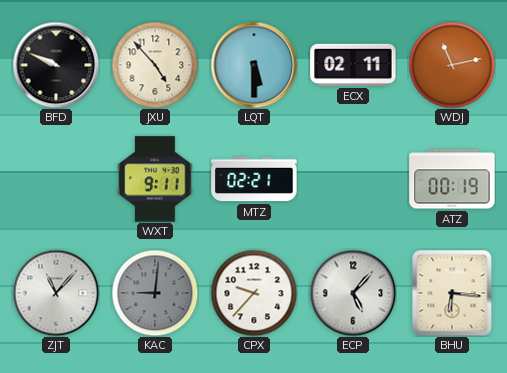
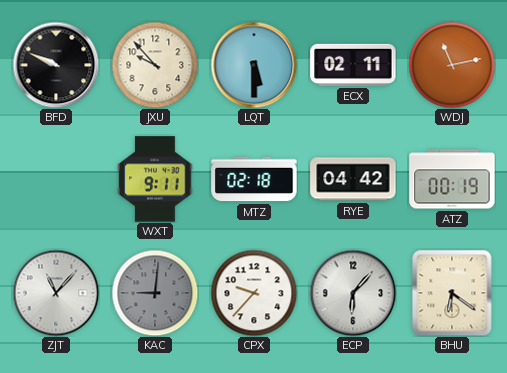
JXU: 4:53 -> 9:53
MTZ: 02:21 -> 02:18
RYE: none -> 04:42
ECP: 5:07 -> 6:07
BHU: 6:16 -> 6:21
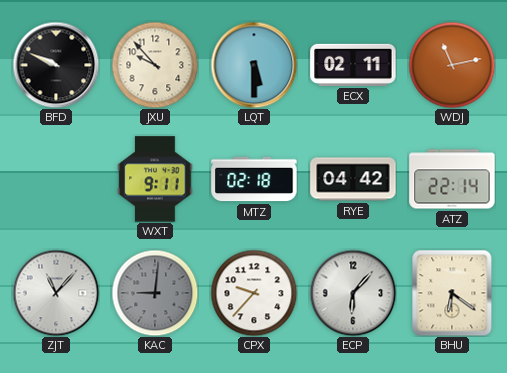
ATZ: 00:19 -> 22:14
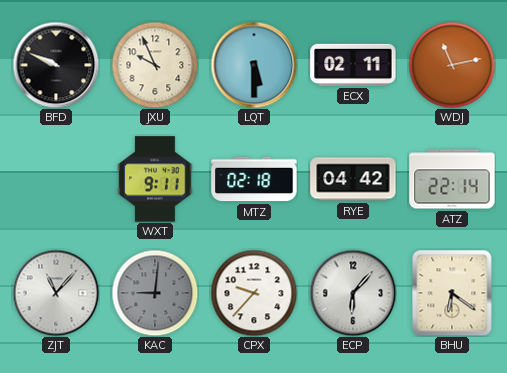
JXU: 9:53 -> 9:56
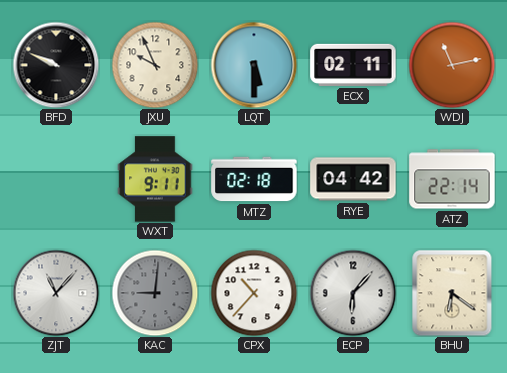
CPX: 9:37 -> 10:37
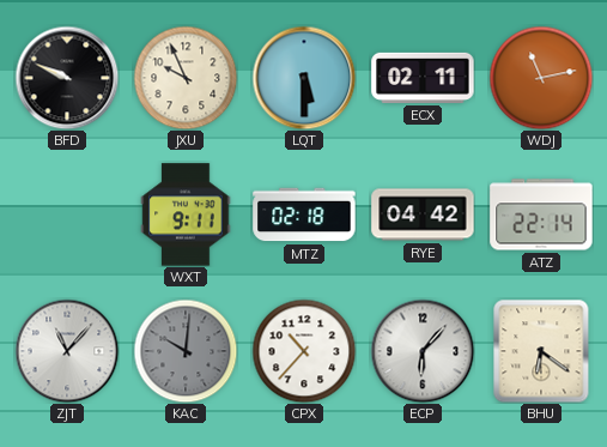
KAC: 9:01 -> 10:01
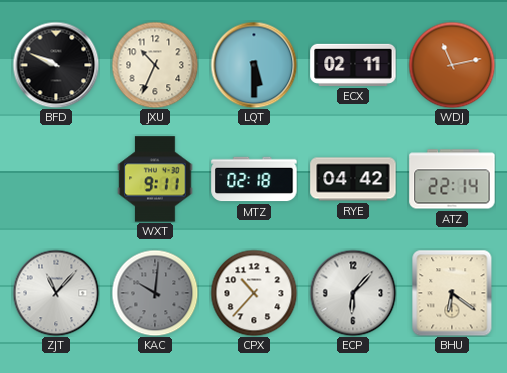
JXU: 9:56 -> 10:34
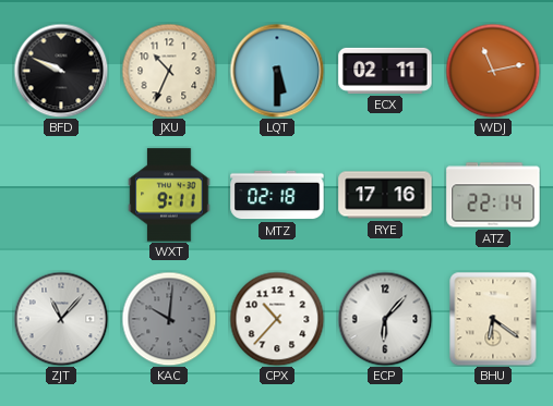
RYE: 04:42 -> 17:16
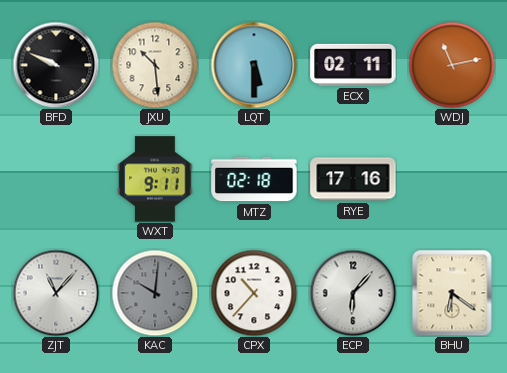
JXU: 10:34 -> 10:29
ATZ: 22:14 -> none
